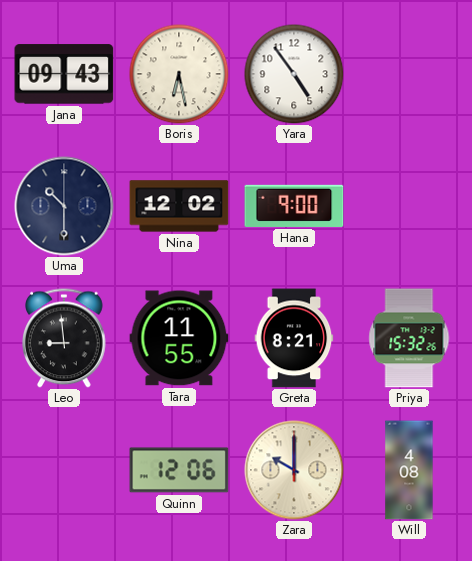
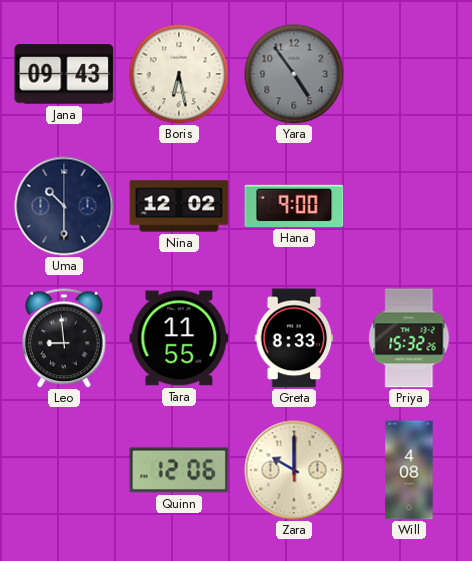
Yara dial: white -> grey
Greta: 8:21 -> 8:33
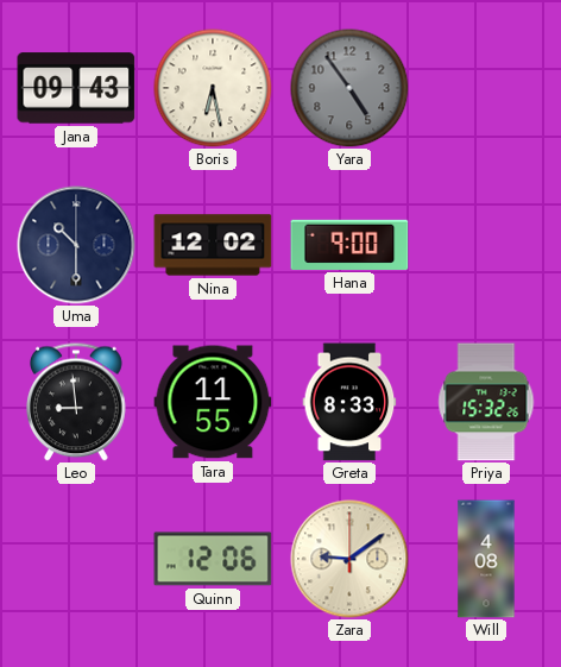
Zara: 10:00 -> 9:09
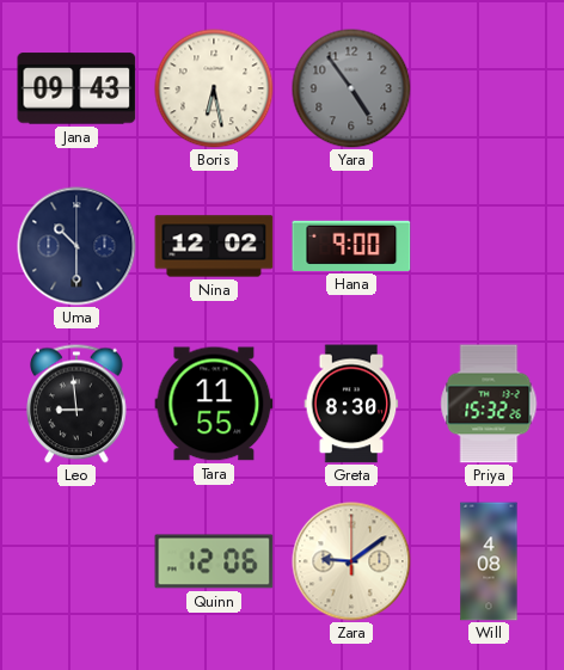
Greta: 8:33 -> 8:30
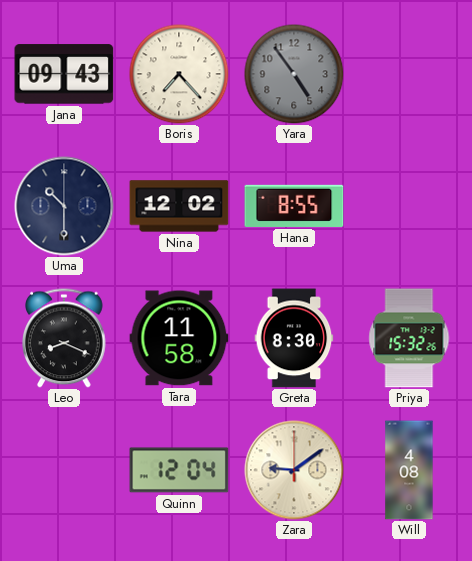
Boris: 6:28 -> 7:23
Hana: 9:00 -> 8:55
Leo: 8:59 -> 8:19
Tara: 11:55 -> 11:58
Quinn: 12:06 -> 12:04
